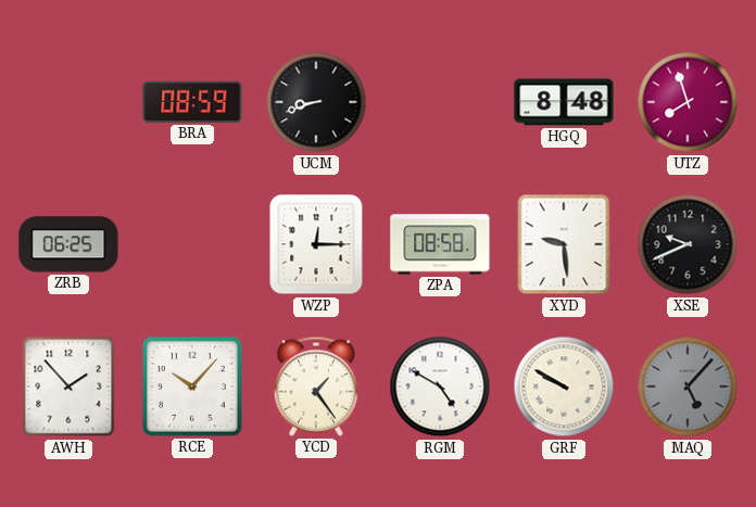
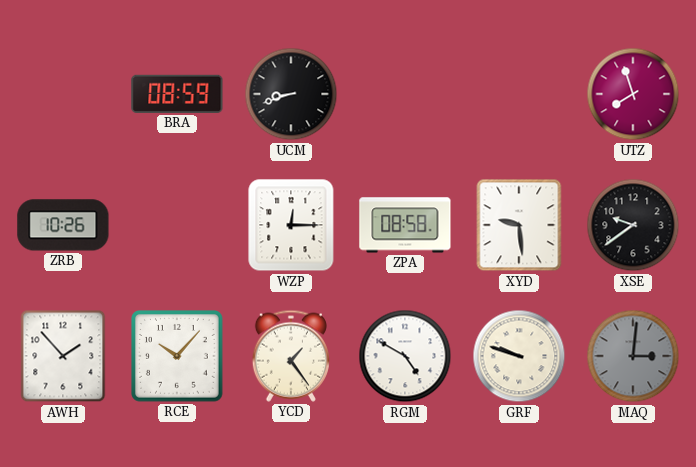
HGQ: 8:48 -> none
ZRB: 06:25 -> 10:26
XSE: 9:41 -> 9:39
GRF: 9:50 -> 9:48
MAQ: 5:07 -> 3:01
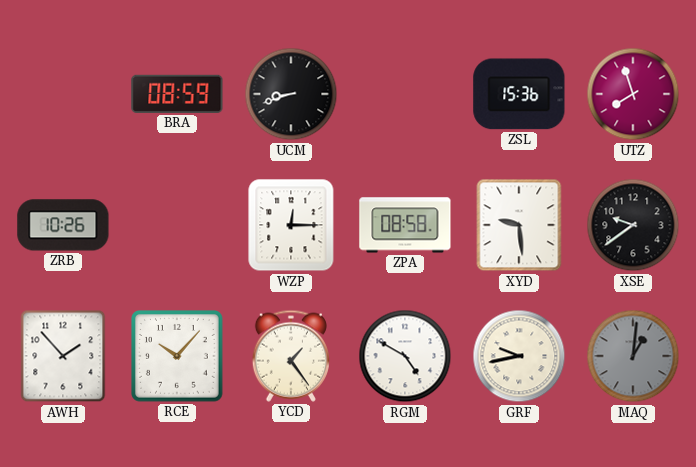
ZSL: none -> 15:36
GRF: 9:48 -> 9:43
MAQ: 3:01 -> 1:01
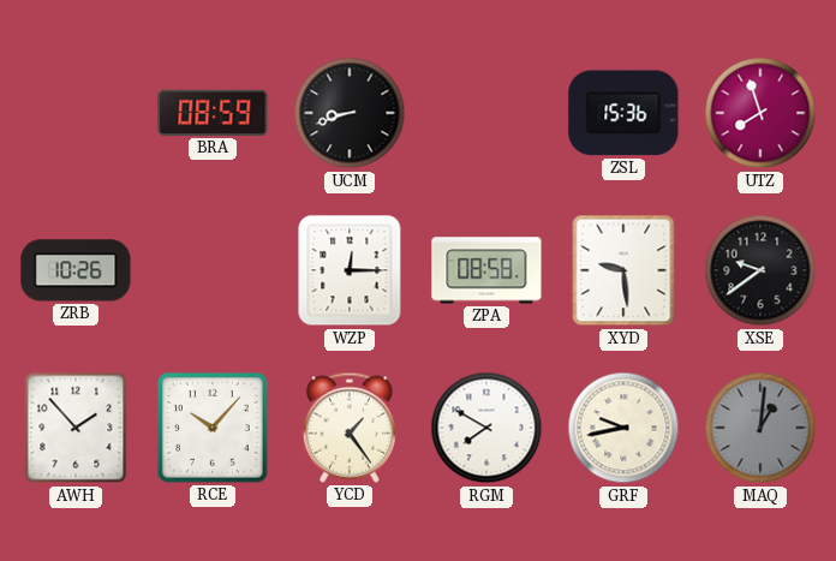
RGM: 4:50 -> 7:50
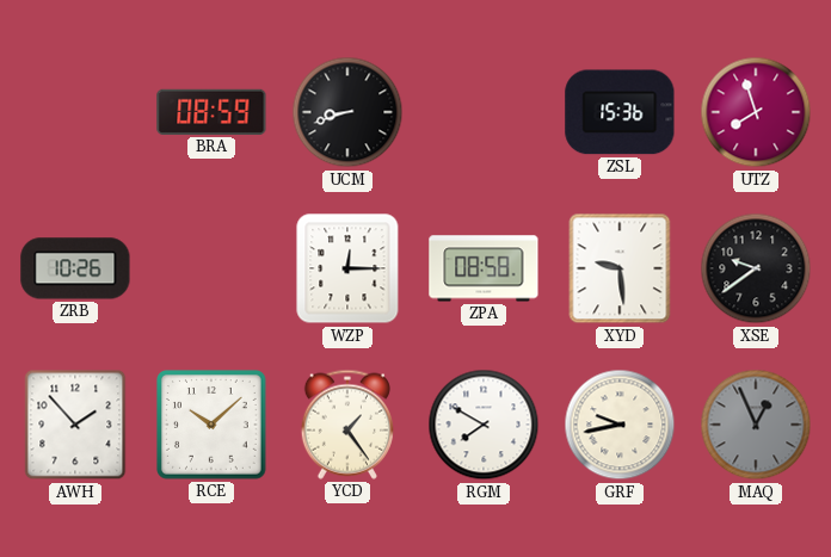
RCE: 10:07 -> 10:08
MAQ: 1:01 -> 12:56
